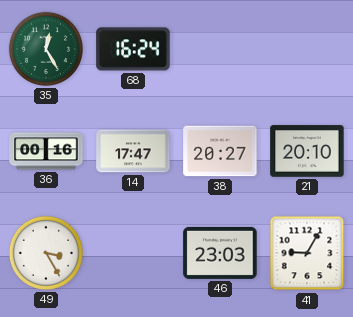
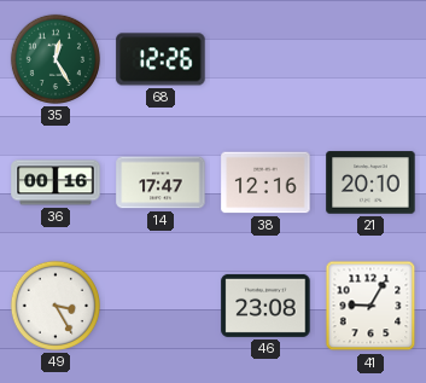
68: 16:24 -> 12:26
38: 20:27 -> 12:16
46: 23:03 -> 23:08
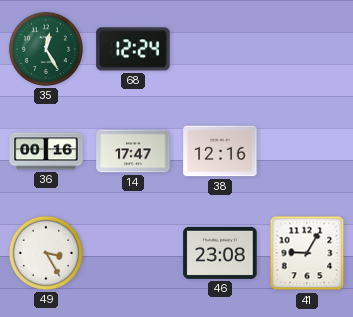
68: 12:26 -> 12:24
21: 20:10 -> none
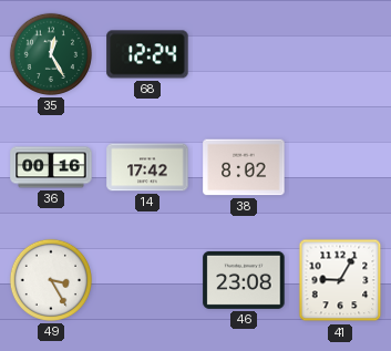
14: 17:47 -> 17:42
38: 12:16 -> 8:02
